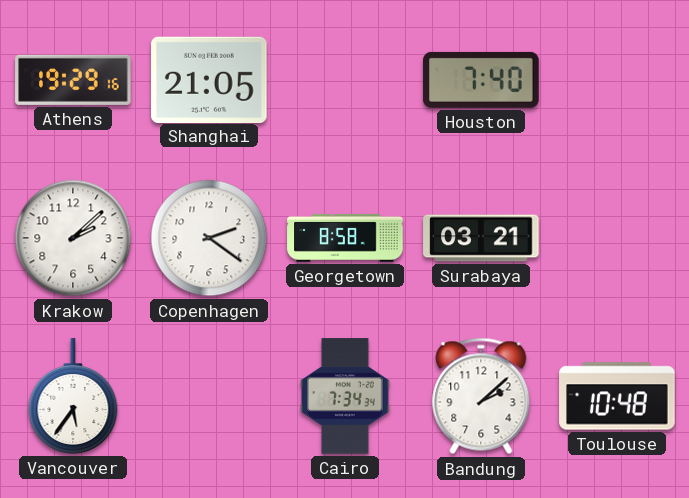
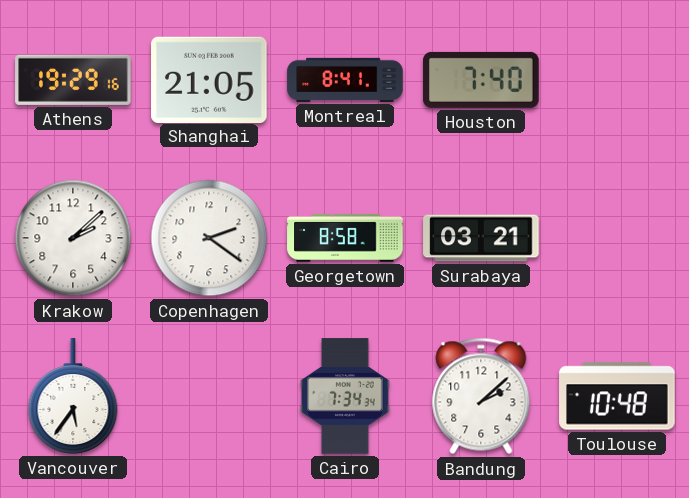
Montreal: none -> 8:41
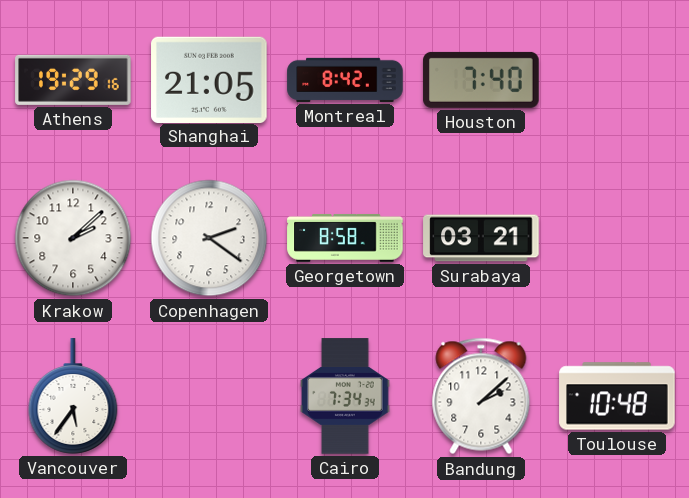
Montreal: 8:41 -> 8:42
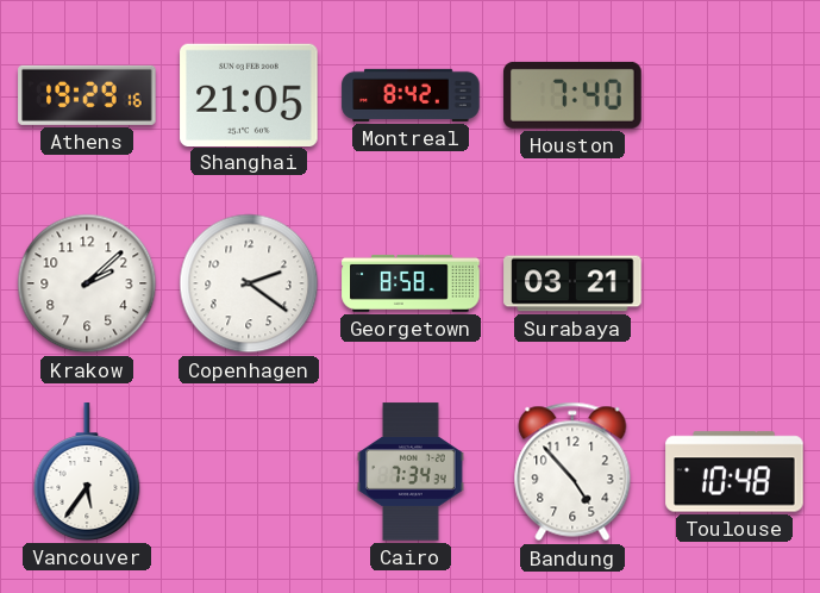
Bandung: 2:08 -> 4:53
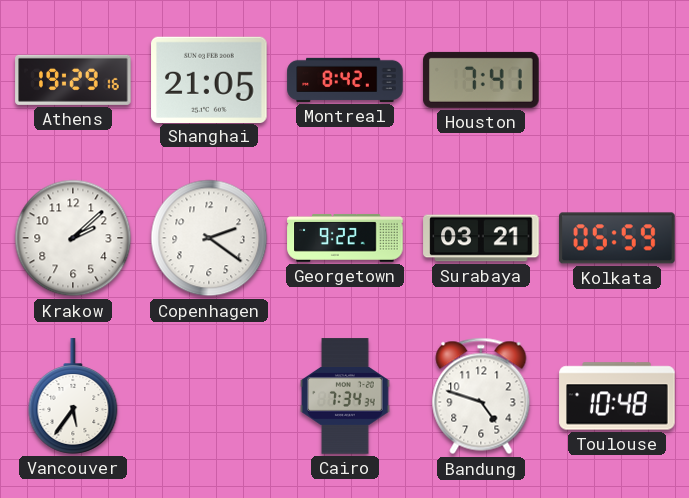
Houston: 7:40 -> 7:41
Georgetown: 8:58 -> 9:22
Kolkata: none -> 05:59
Bandung: 4:53 -> 4:48
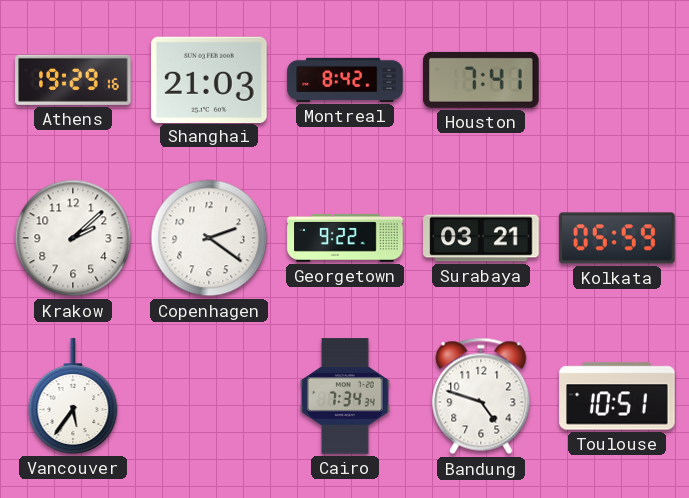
Shanghai: 21:05 -> 21:03
Toulouse: 10:48 -> 10:51
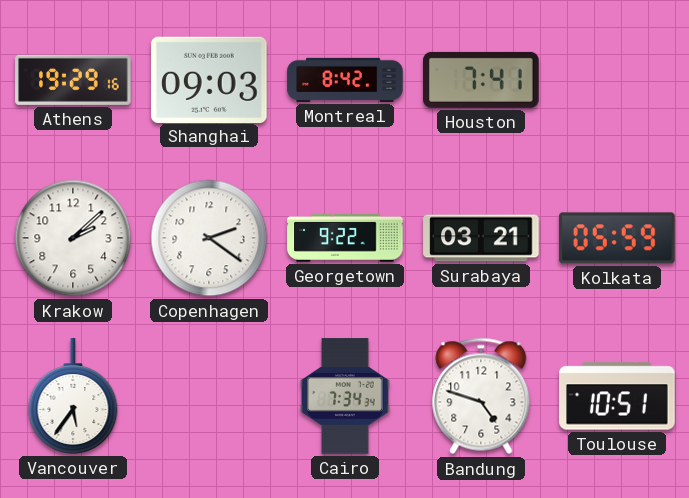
Shanghai: 21:03 -> 09:03
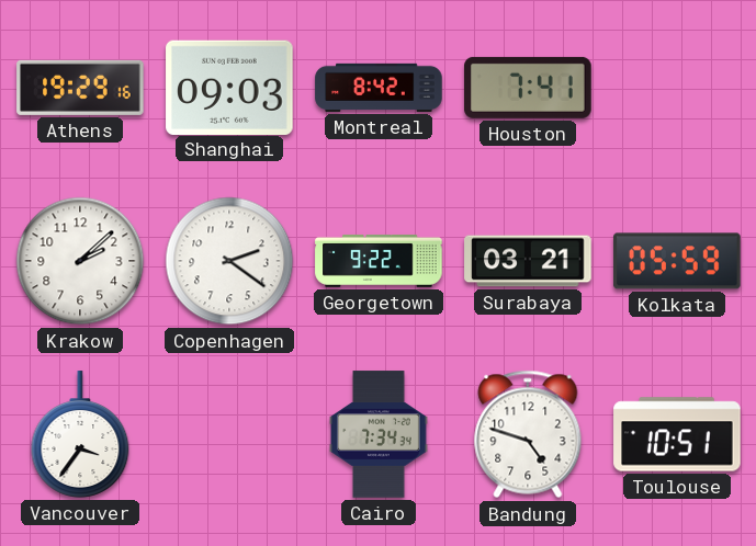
Vancouver: 5:36 -> 3:36
